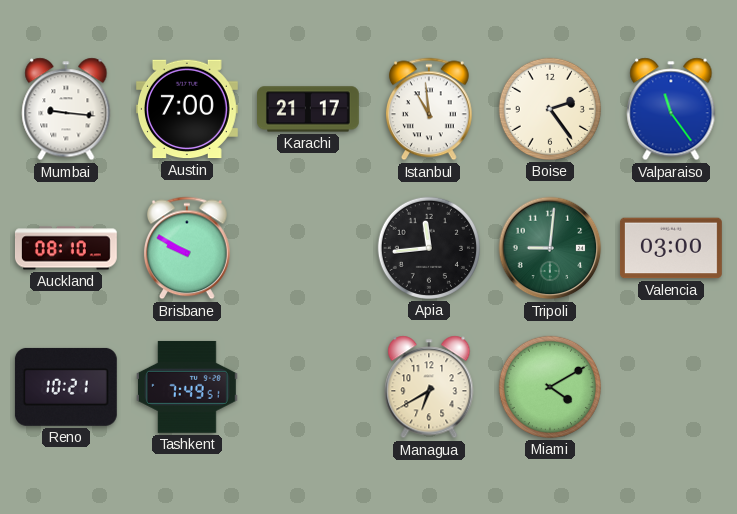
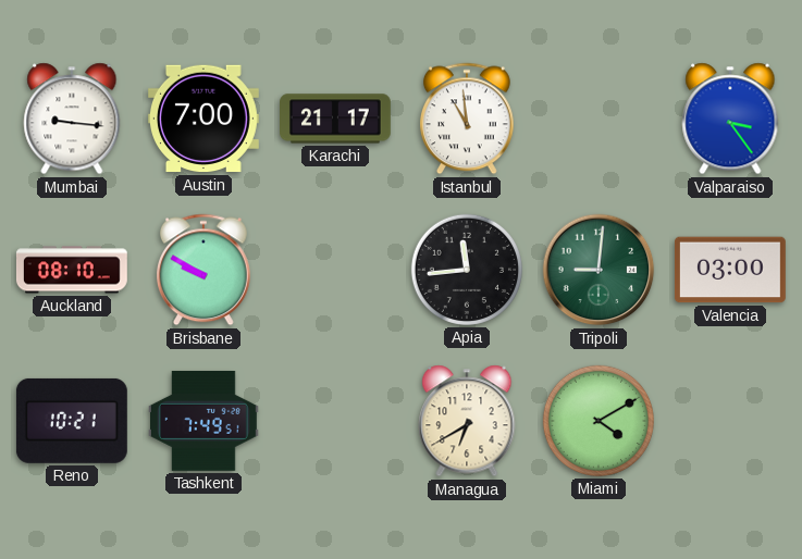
Boise: 2:24 -> none
Valparaiso: 11:24 -> 3:24
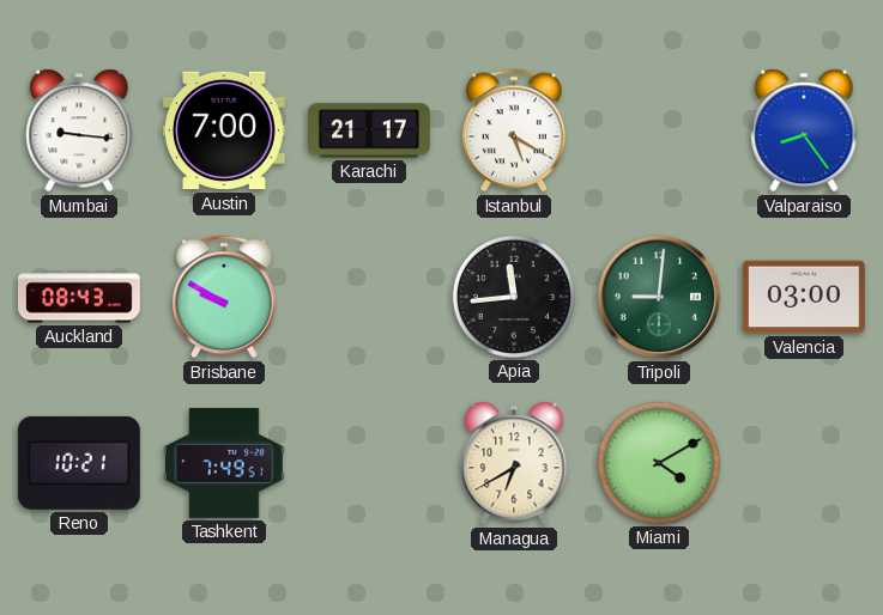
Istanbul: 10:59 -> 5:20
Valparaiso: 3:24 -> 8:24
Auckland: 08:10 -> 08:43
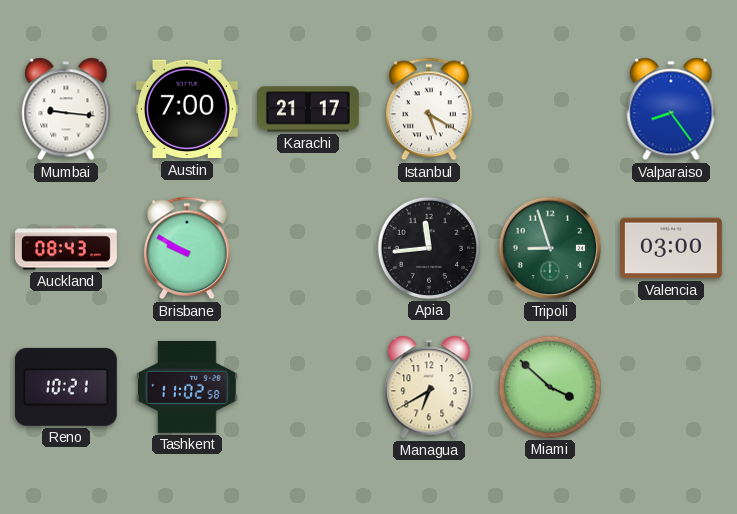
Tripoli: 9:01 -> 8:57
Tashkent: 7:49 -> 11:02
Miami: 4:10 -> 3:52
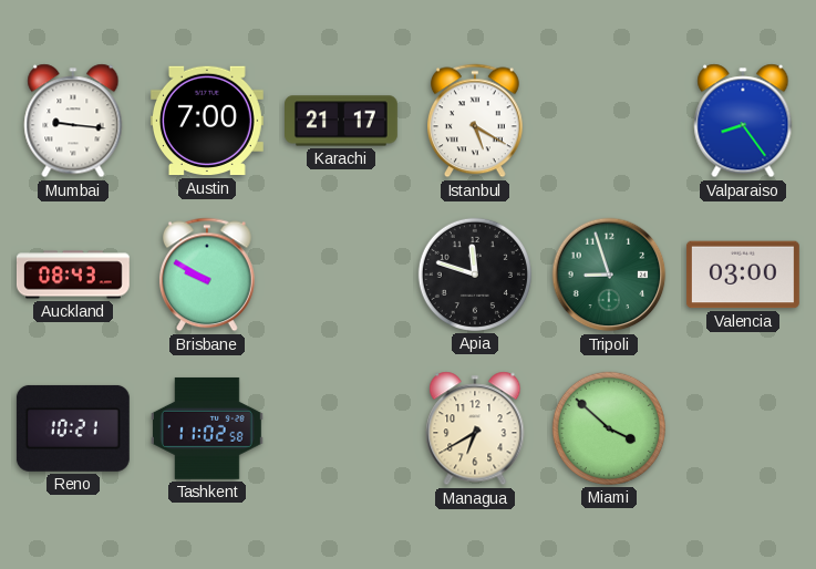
Apia: 11:44 -> 11:48
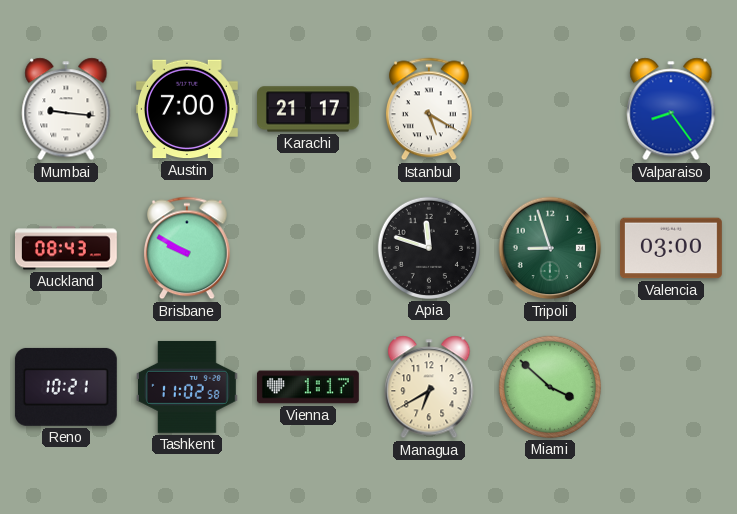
Vienna: none -> 1:17
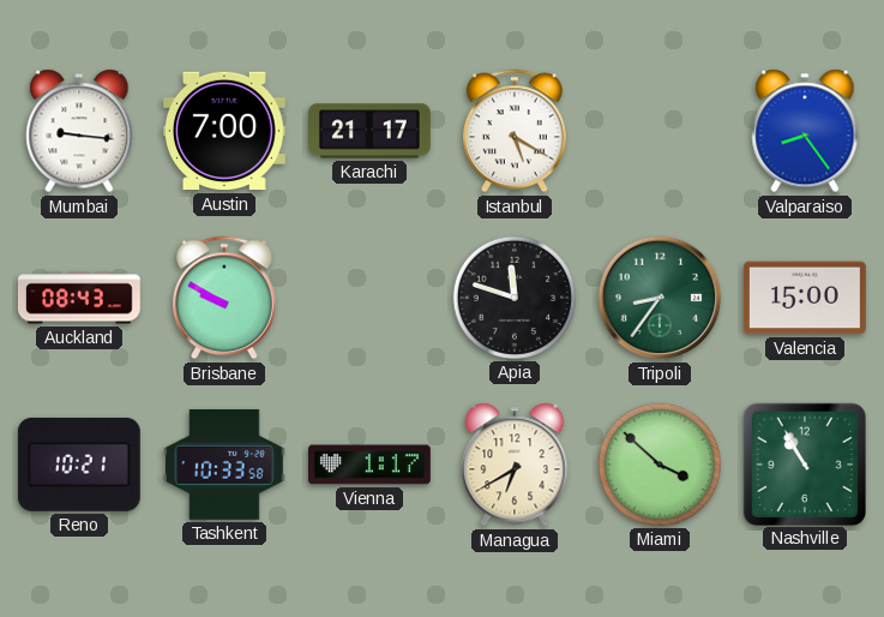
Tripoli: 8:57 -> 8:36
Valencia: 03:00 -> 15:00
Tashkent: 11:02 -> 10:33
Nashville: none -> 10:55
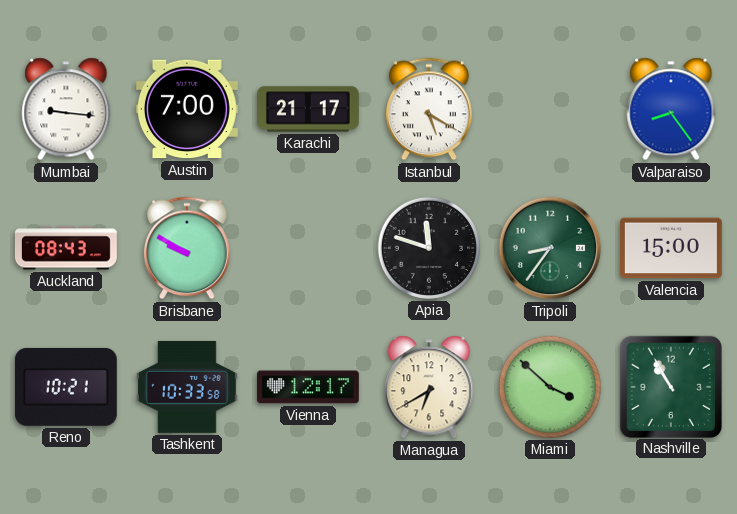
Vienna: 1:17 -> 12:17
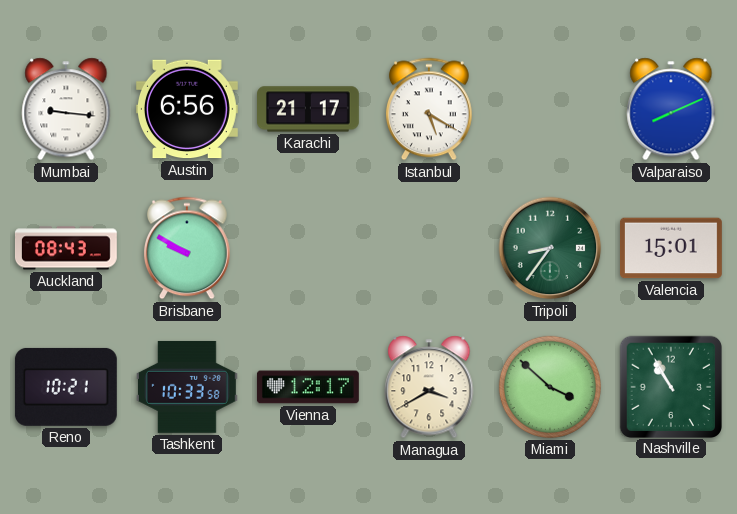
Austin: 7:00 -> 6:56
Valparaiso: 8:24 -> 8:11
Apia: 11:48 -> none
Valencia: 15:00 -> 15:01
Managua: 6:40 -> 3:40
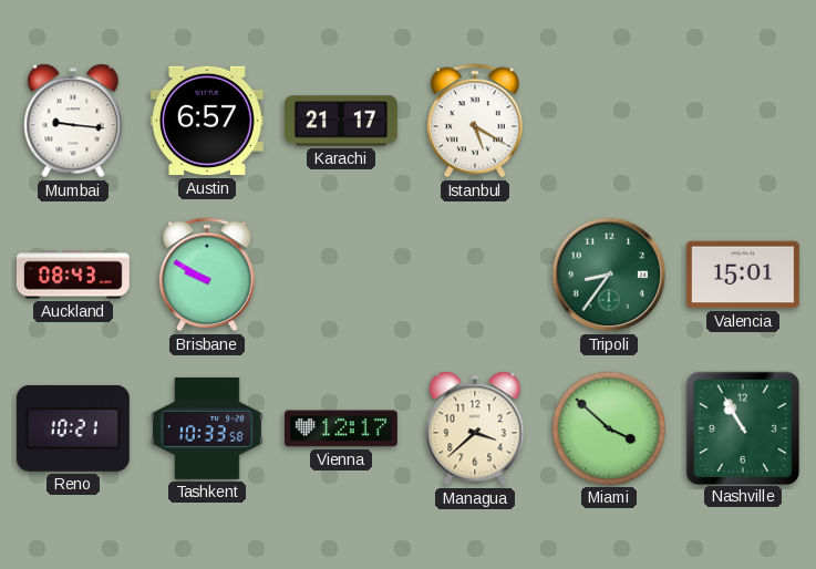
Austin: 6:56 -> 6:57
Valparaiso: 8:11 -> none
Managua: 3:40 -> 3:38
